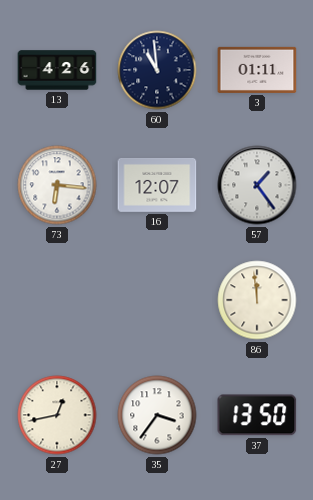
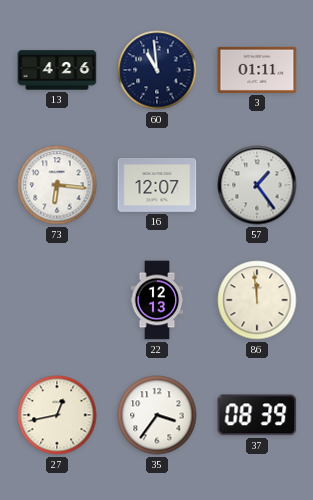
22: none -> 12:13
37: 13:50 -> 08:39
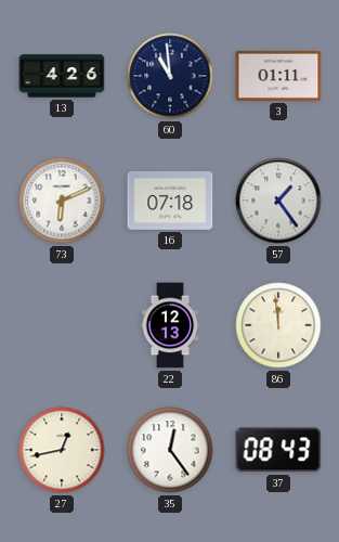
73: 6:16 -> 6:11
16: 12:07 -> 07:18
35: 3:36 -> 12:24
37: 08:39 -> 08:43
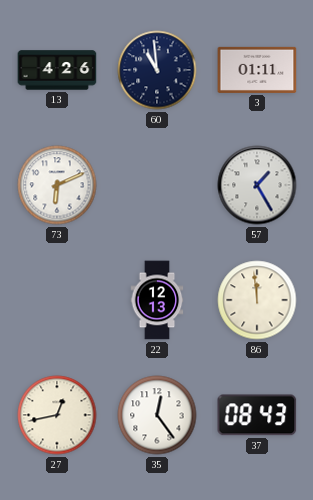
16: 07:18 -> none
57: 1:24 -> 1:25
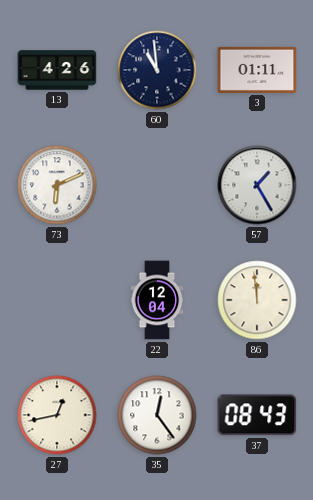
22: 12:13 -> 12:04
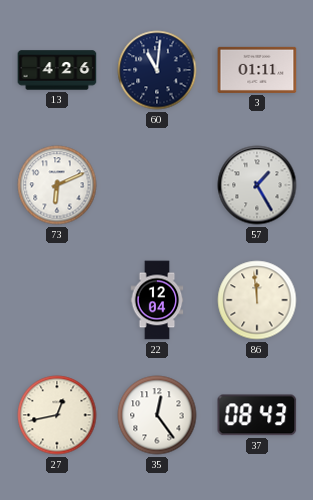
60: 10:59 -> 11:01
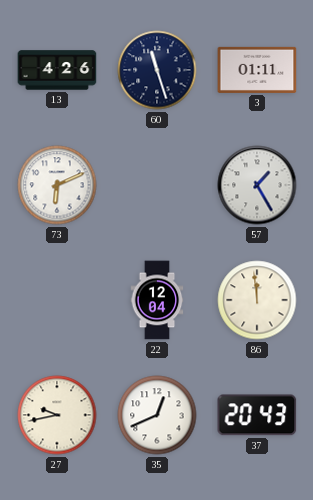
60: 11:01 -> 11:27
27: 12:43 -> 9:43
35: 12:24 -> 12:41
37: 08:43 -> 20:43
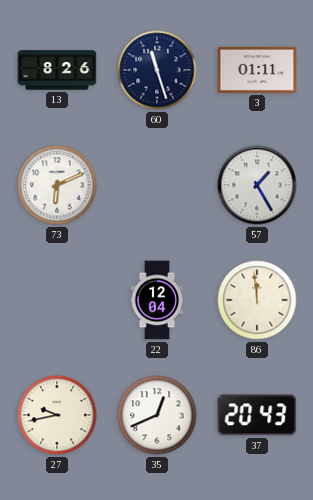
13: 4:26 -> 8:26
